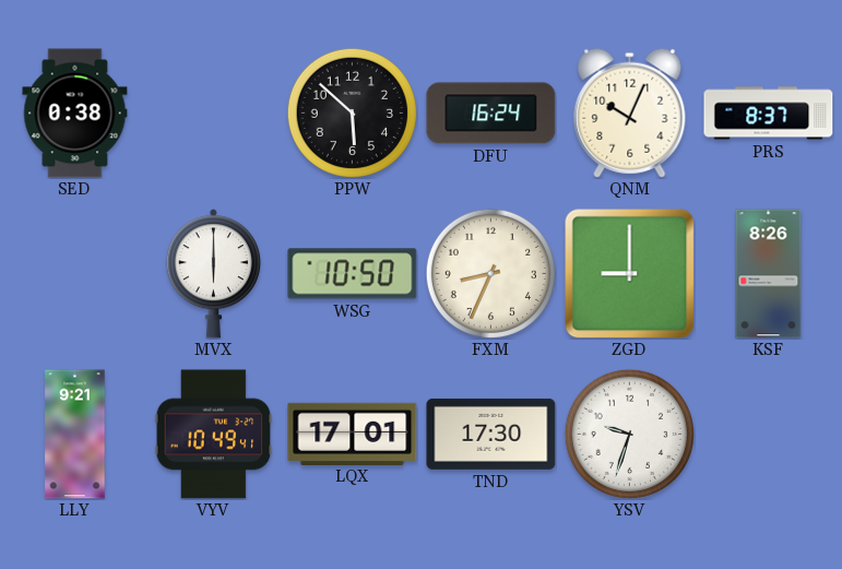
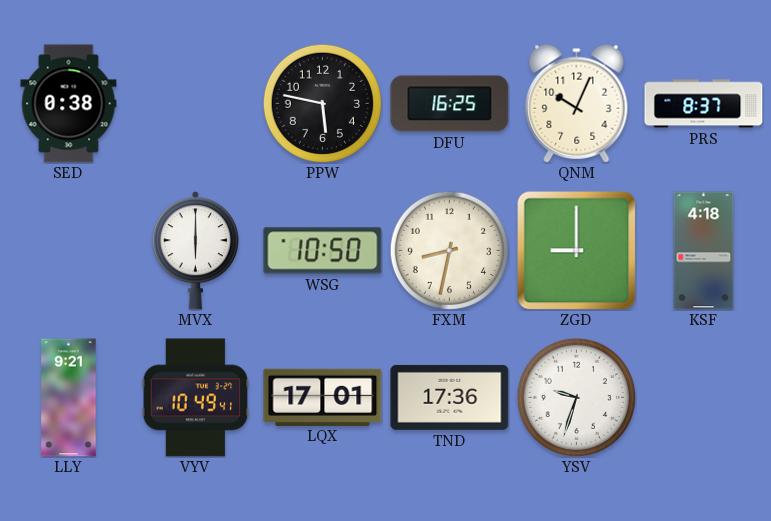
PPW: 5:52 -> 5:47
DFU: 16:24 -> 16:25
FXM: 8:34 -> 8:32
KSF: 8:26 -> 4:18
TND: 17:30 -> 17:36
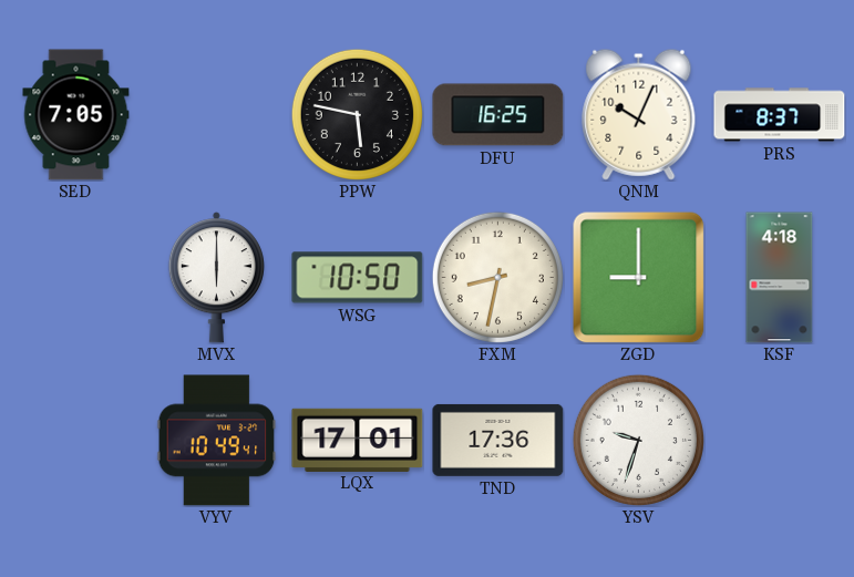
SED: 0:38 -> 7:05
LLY: 9:21 -> none
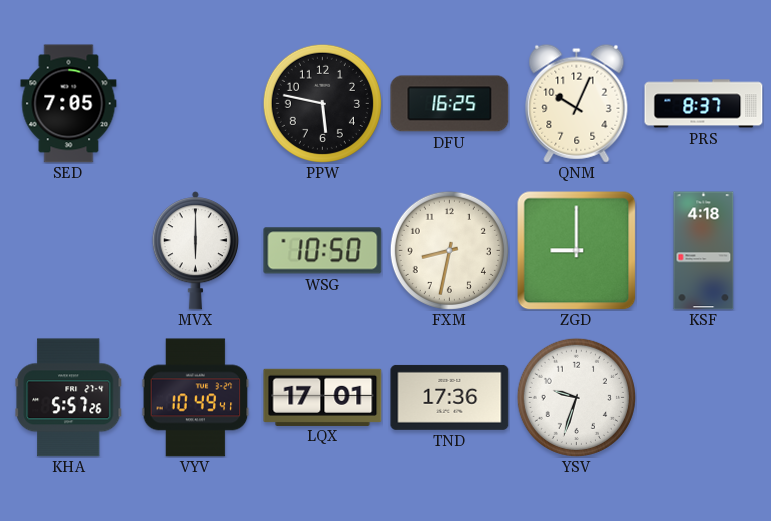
KHA: none -> 5:57
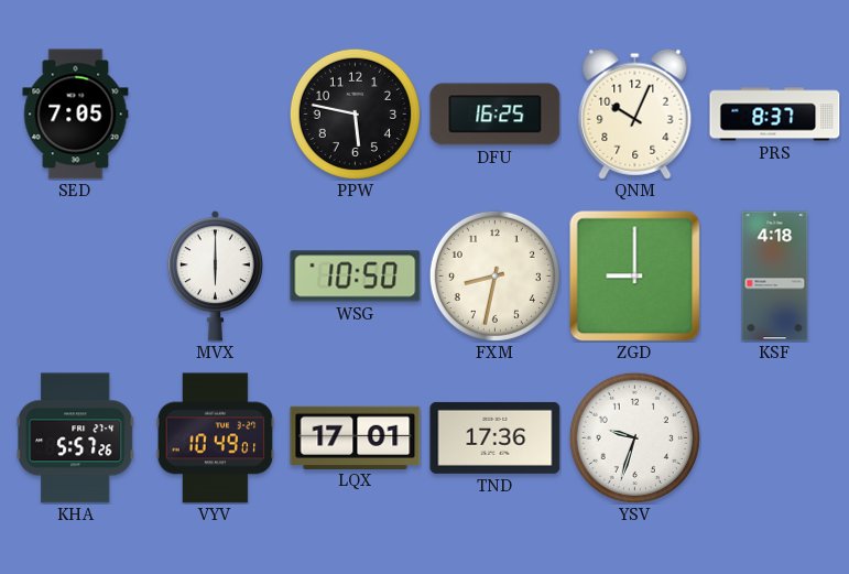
VYV: 10:49:41 -> 10:49:01
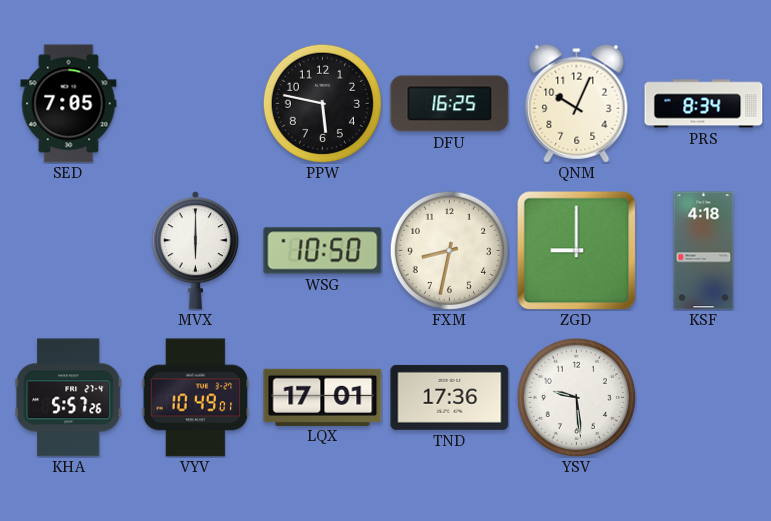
PRS: 8:37 -> 8:34
YSV: 9:33 -> 9:29
